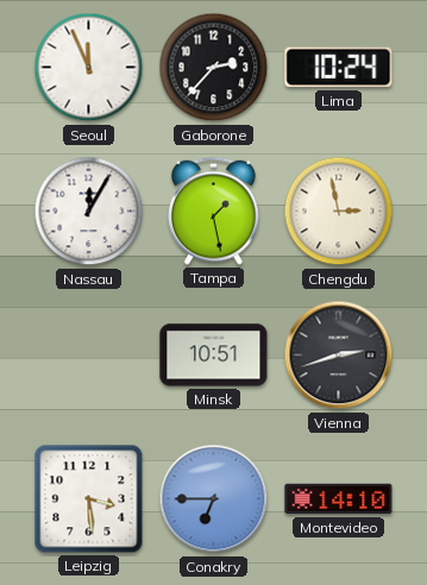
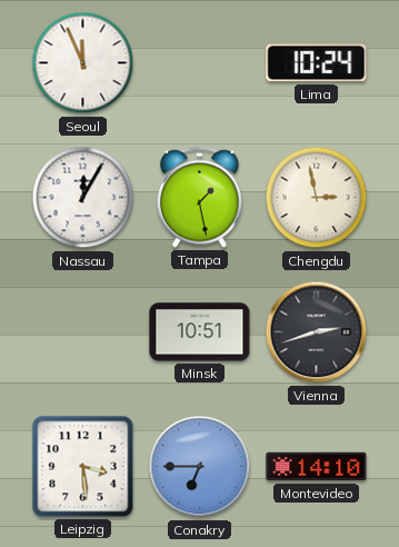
Gaborone: 2:37 -> none
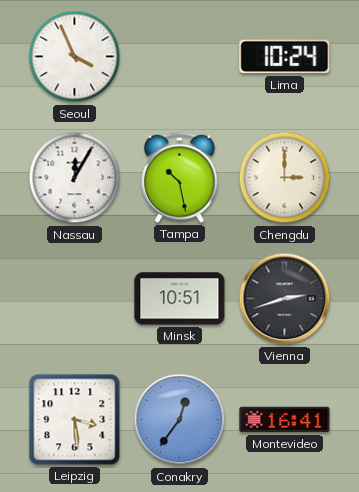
Seoul: 11:56 -> 3:56
Tampa: 1:28 -> 10:28
Chengdu: 2:58 -> 3:00
Conakry: 6:45 -> 12:36
Montevideo: 14:10 -> 16:41
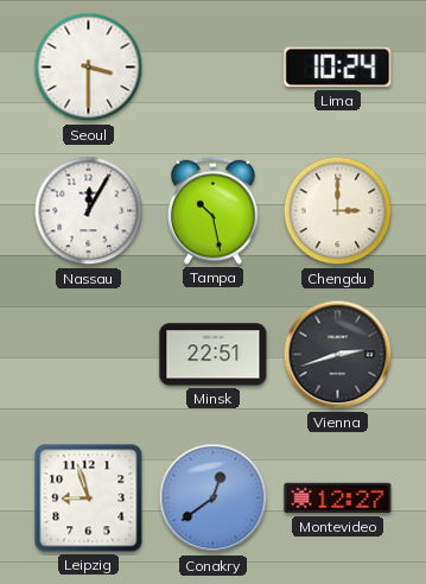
Seoul: 3:56 -> 3:30
Minsk: 10:51 -> 22:51
Leipzig: 3:29 -> 8:57
Conakry: 12:36 -> 12:39
Montevideo: 16:41 -> 12:27
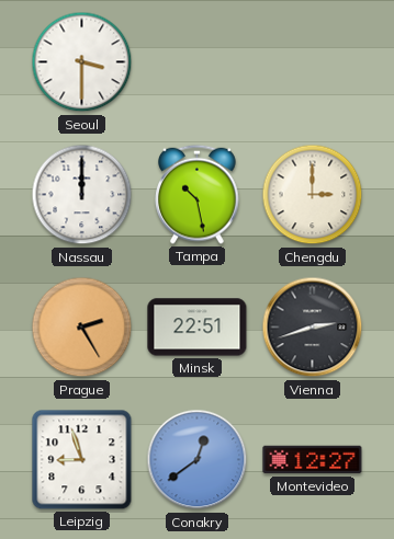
Lima: 10:24 -> none
Nassau: 12:05 -> 12:00
Prague: none -> 2:25
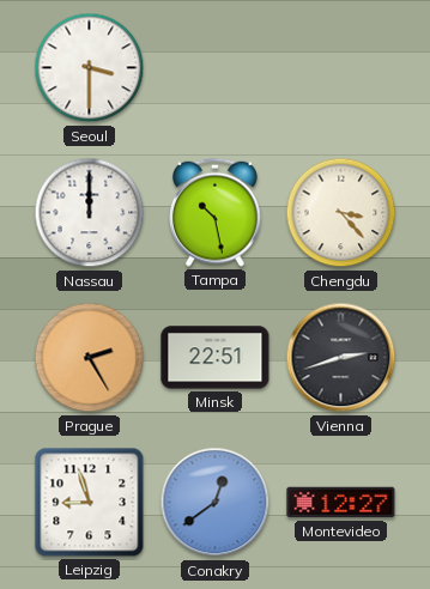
Chengdu: 3:00 -> 3:23
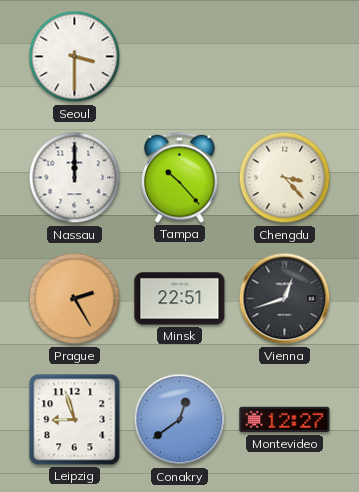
Tampa: 10:28 -> 10:23
Vienna: 2:42 -> 12:42
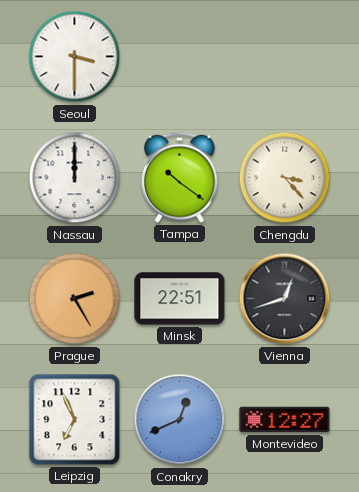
Tampa: 10:23 -> 10:21
Leipzig: 8:57 -> 6:56
Conakry: 12:39 -> 12:41
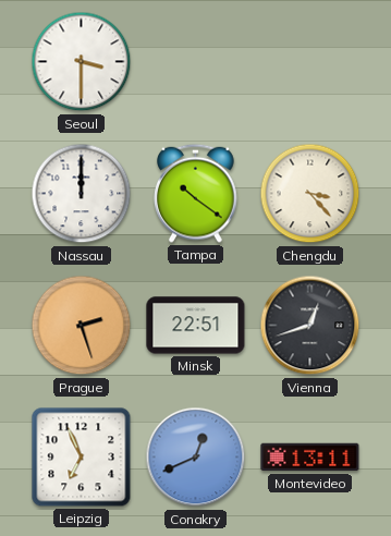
Prague: 2:25 -> 2:27
Montevideo: 12:27 -> 13:11
